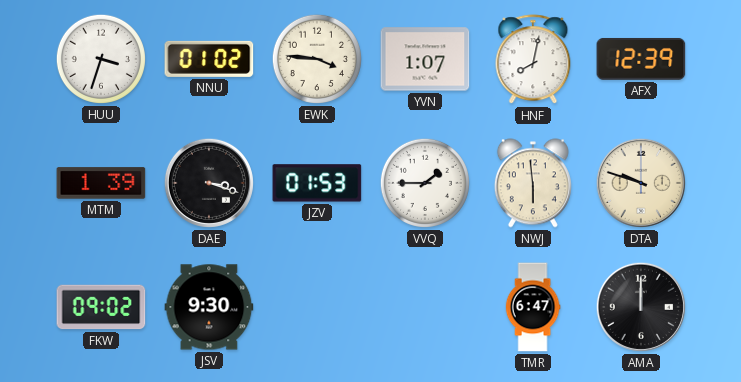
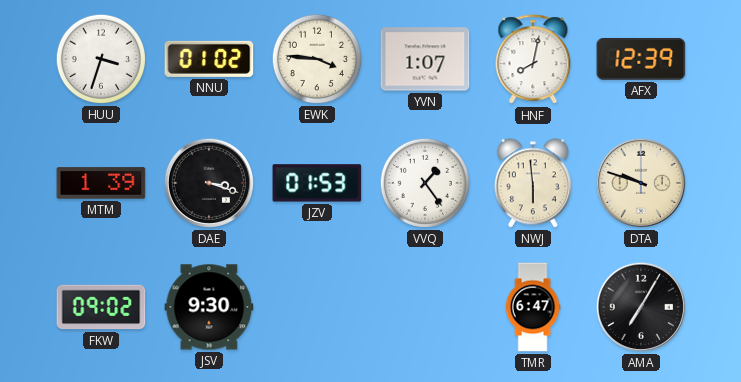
VVQ: 1:45 -> 1:24
AMA: 12:00 -> 7:05
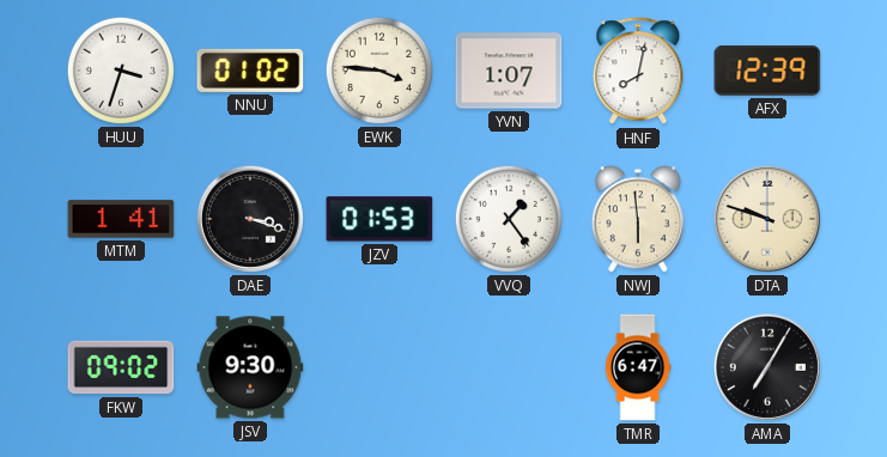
MTM: 1:39 -> 1:41
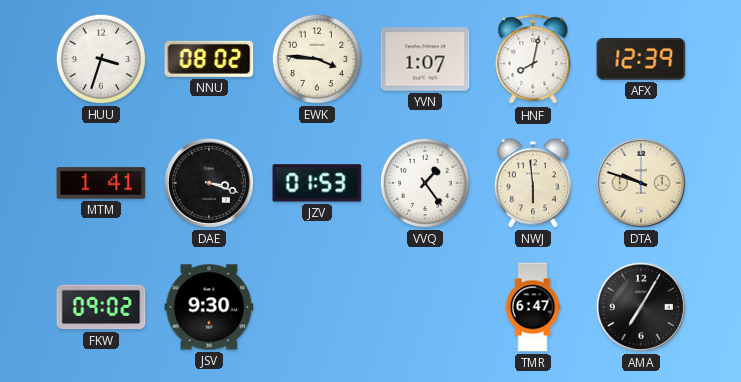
NNU: 01:02 -> 08:02
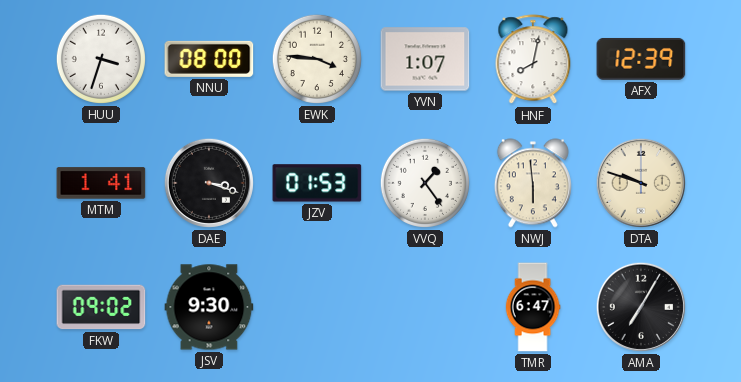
NNU: 08:02 -> 08:00
